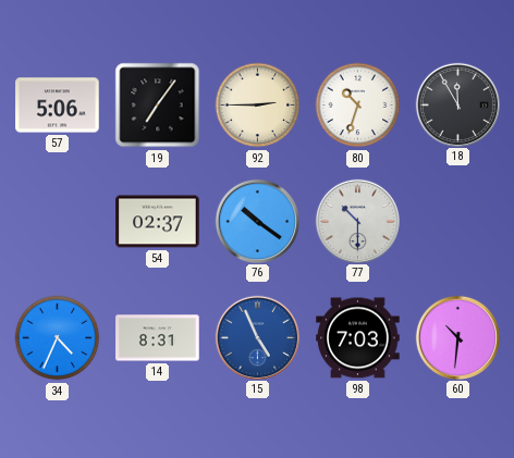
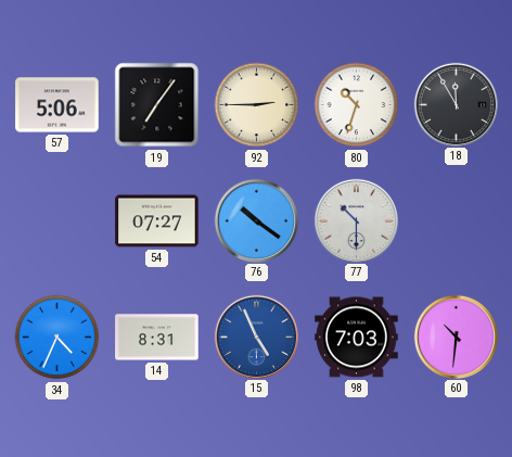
54: 02:37 -> 07:27
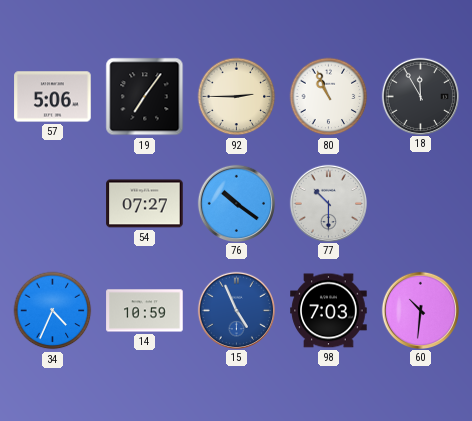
80: 10:33 -> 10:56
14: 8:31 -> 10:59
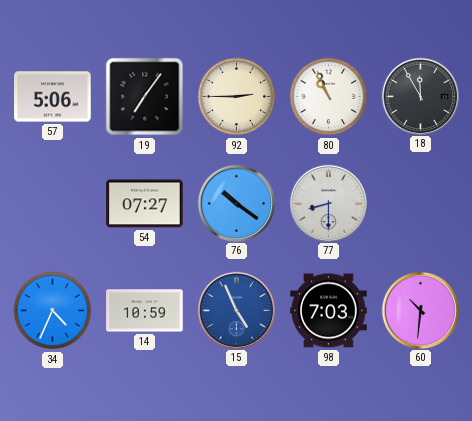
77: 10:30 -> 8:30
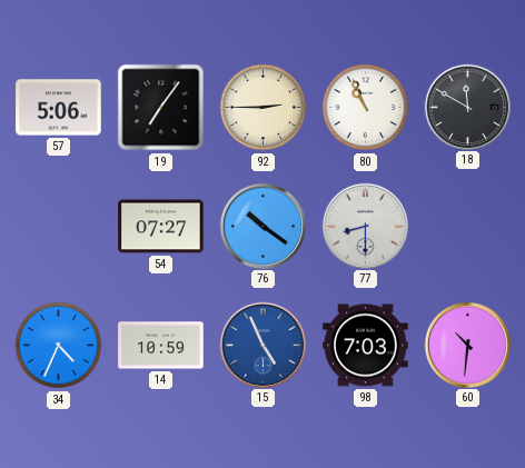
18: 11:55 -> 11:50
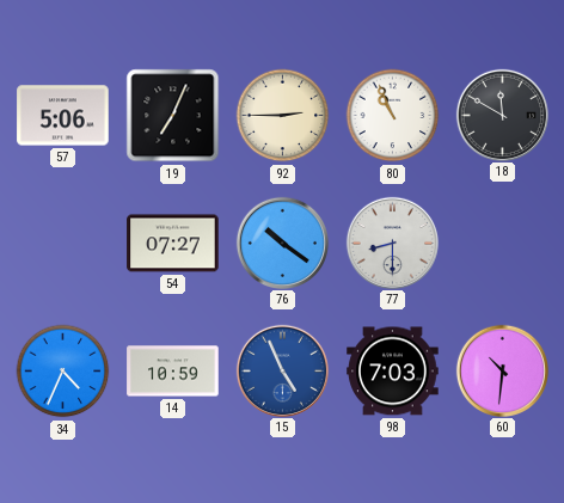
19: 7:06 -> 7:04
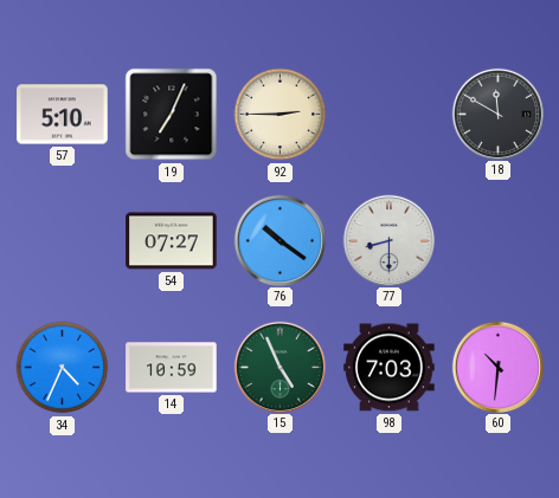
57: 5:06 -> 5:10
80: 10:56 -> none
15 dial: blue -> green
